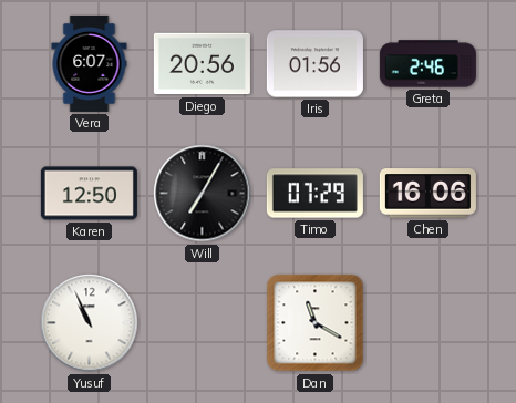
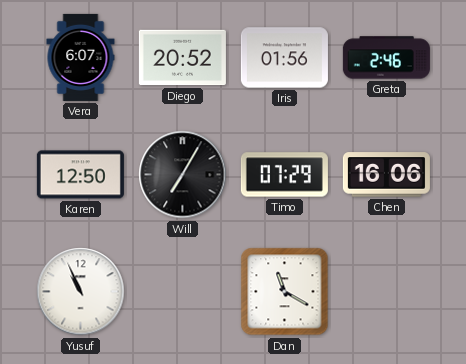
Diego: 20:56 -> 20:52
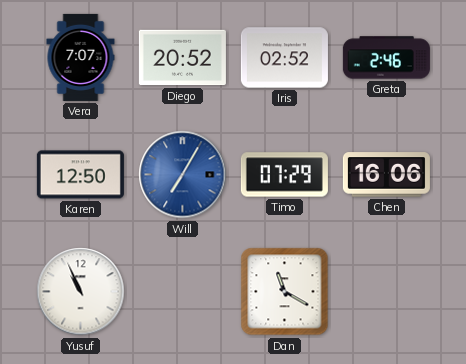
Vera: 6:07 -> 7:07
Iris: 01:56 -> 02:52
Will dial: black -> blue
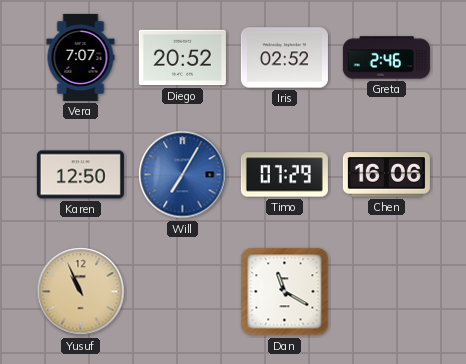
Yusuf dial: white -> champagne
